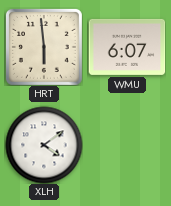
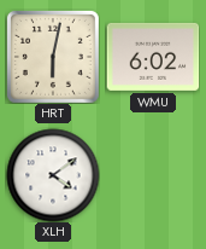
HRT: 5:59 -> 6:02
WMU: 6:07 -> 6:02
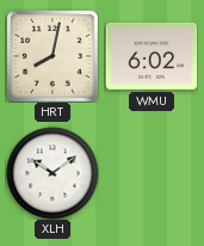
HRT: 6:02 -> 8:02
XLH: 4:09 -> 10:09
